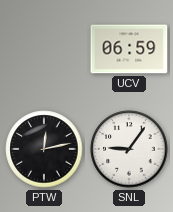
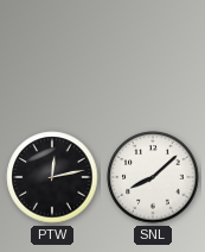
UCV: 06:59 -> none
SNL: 9:06 -> 8:08
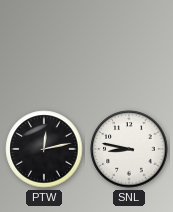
SNL: 8:08 -> 8:47
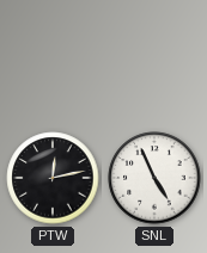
SNL: 8:47 -> 4:56
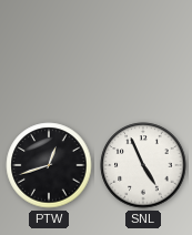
PTW: 12:13 -> 12:42
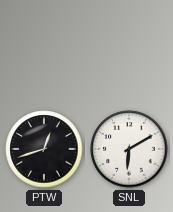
SNL: 4:56 -> 6:10
